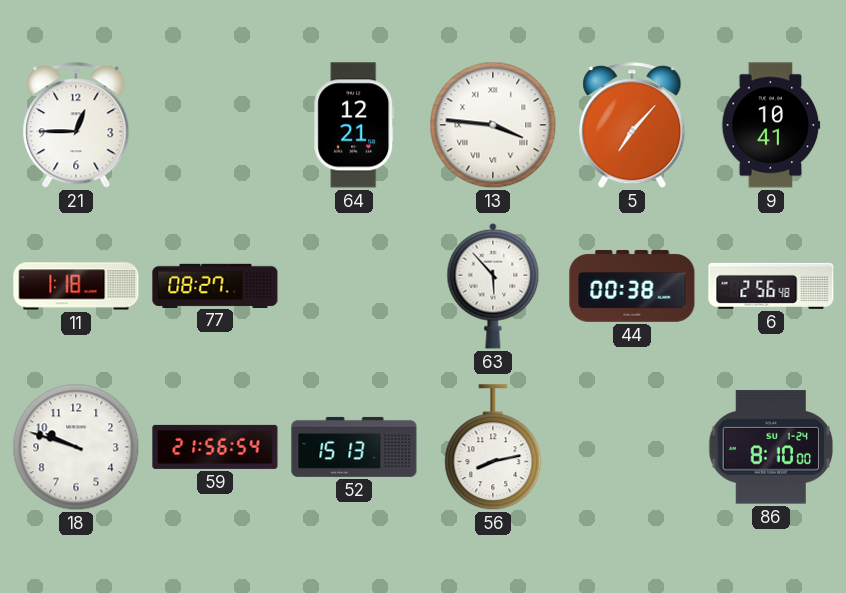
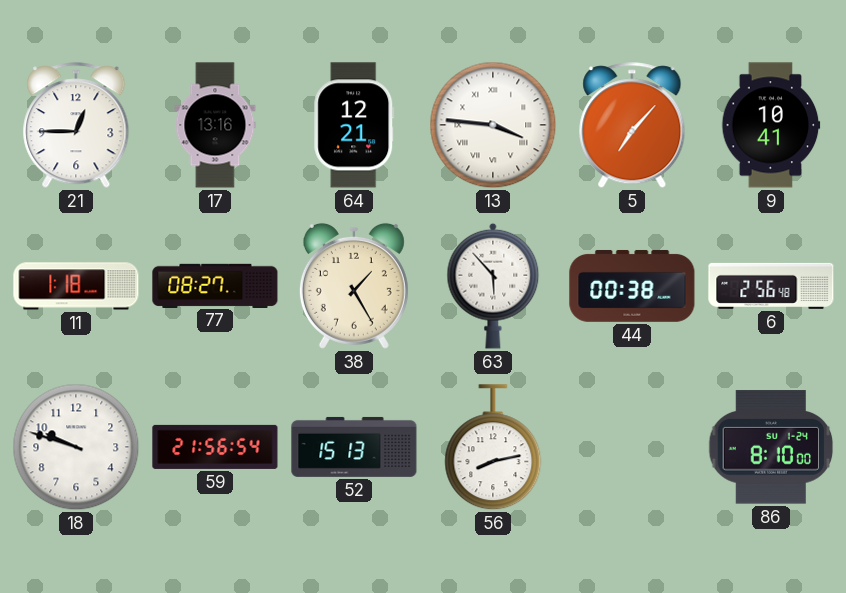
17: none -> 13:16
38: none -> 1:25
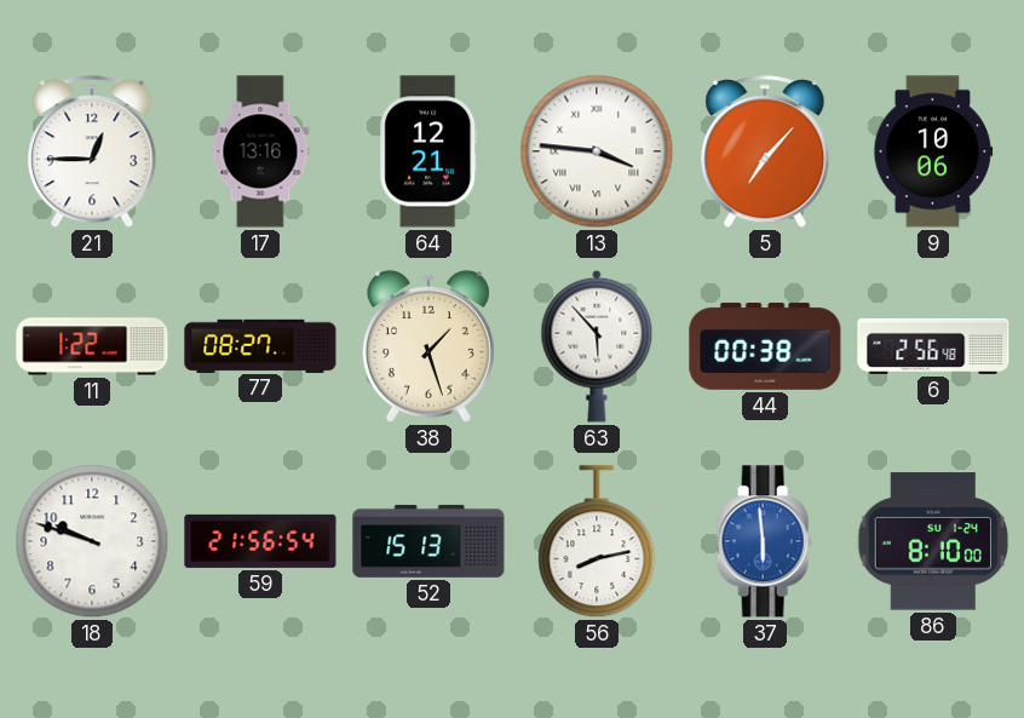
9: 10:41 -> 10:06
11: 1:18 -> 1:22
38: 1:25 -> 1:27
37: none -> 5:59
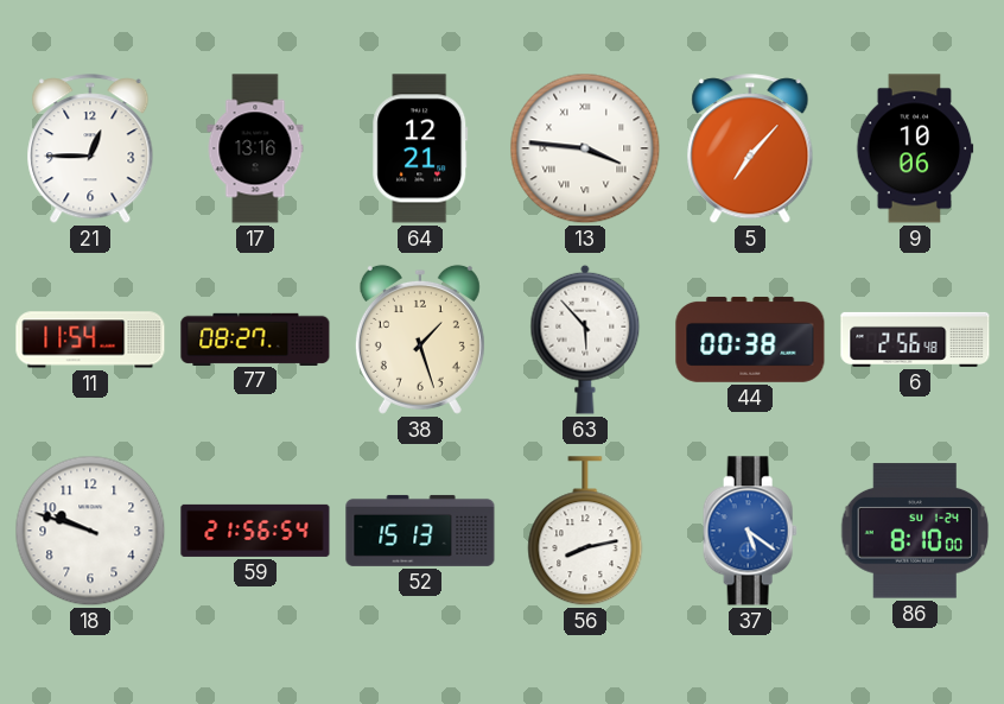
11: 1:22 -> 11:54
37: 5:59 -> 5:21
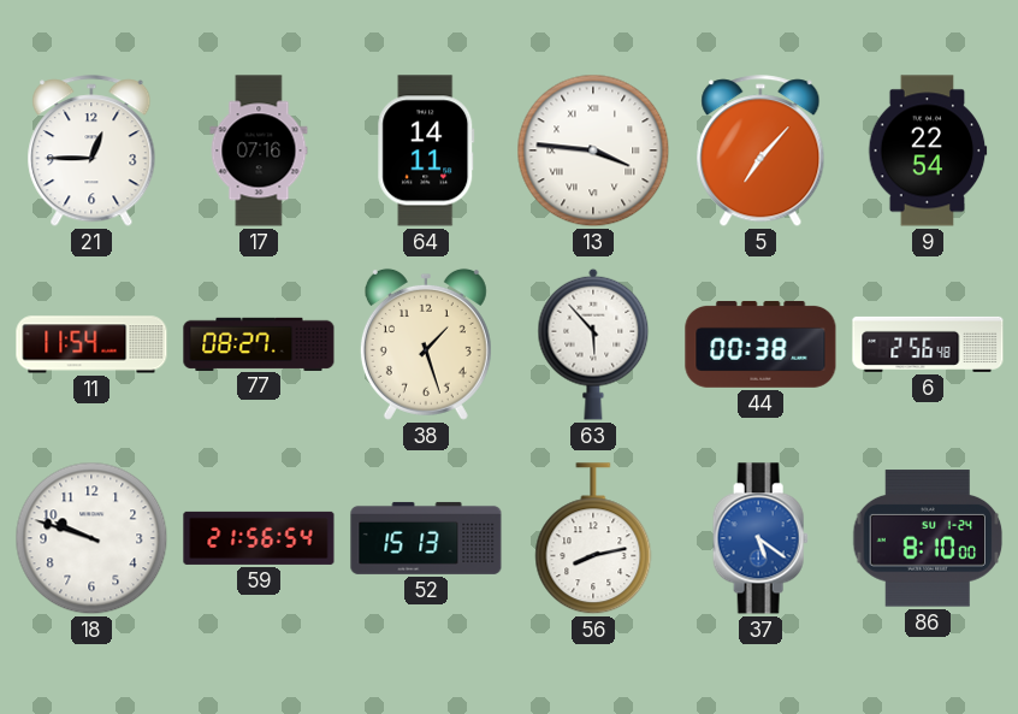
17: 13:16 -> 07:16
64: 12:21 -> 14:11
9: 10:06 -> 22:54
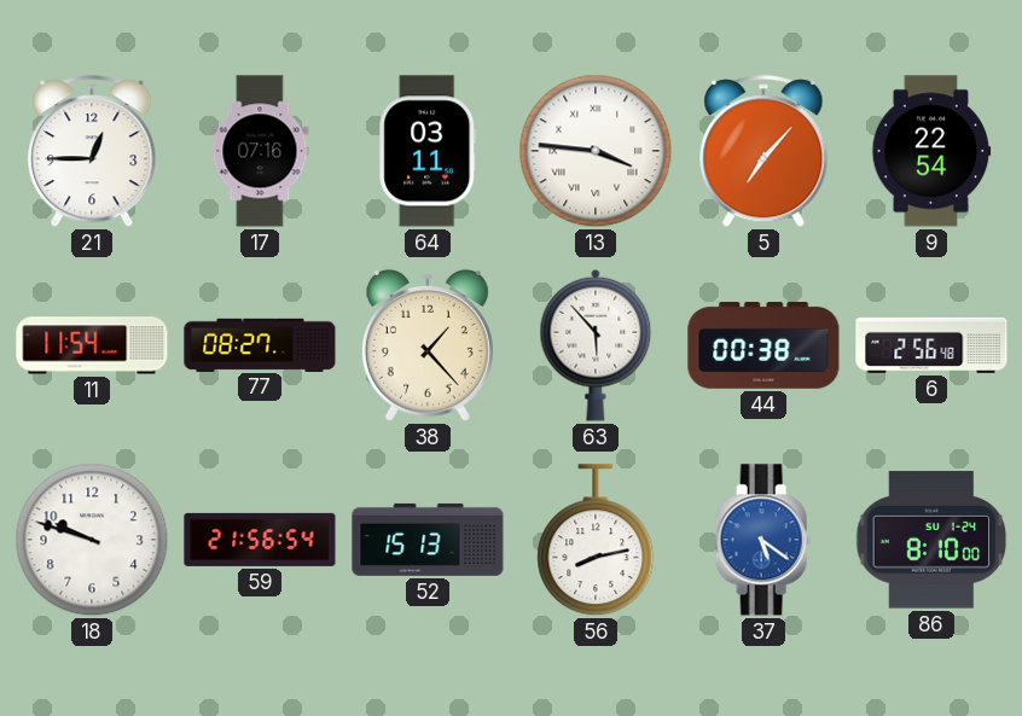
64: 14:11 -> 03:11
38: 1:27 -> 1:23
